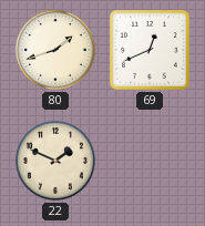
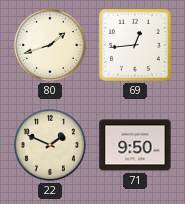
69: 12:41 -> 12:44
71: none -> 9:50
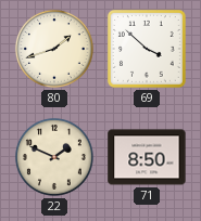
69: 12:44 -> 3:52
71: 9:50 -> 8:50
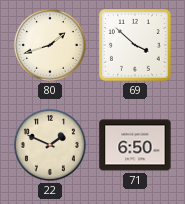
71: 8:50 -> 6:50
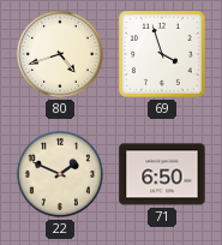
80: 1:42 -> 4:42
69: 3:52 -> 3:57
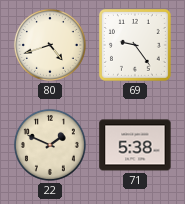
69: 3:57 -> 9:24
71: 6:50 -> 5:38
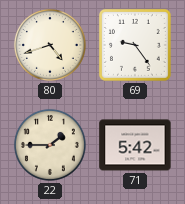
22: 1:49 -> 1:45
71: 5:38 -> 5:42
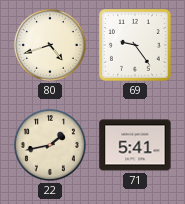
22: 1:45 -> 1:43
71: 5:42 -> 5:41
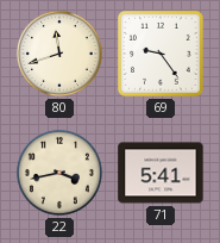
80: 4:42 -> 11:42
22: 1:43 -> 3:43
